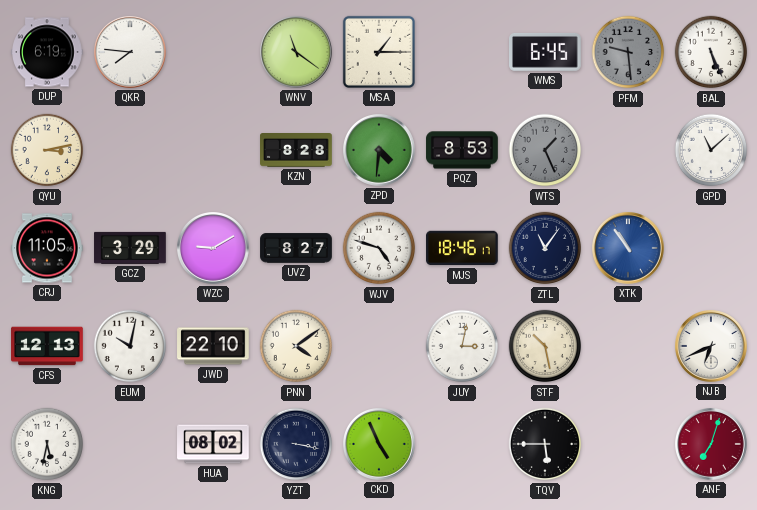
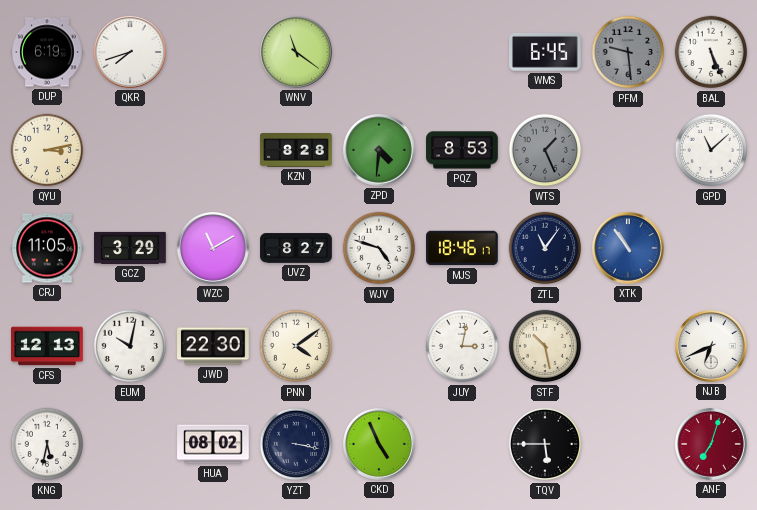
QKR: 7:46 -> 7:42
MSA: 1:15 -> none
WZC: 9:10 -> 11:10
JWD: 22:10 -> 22:30
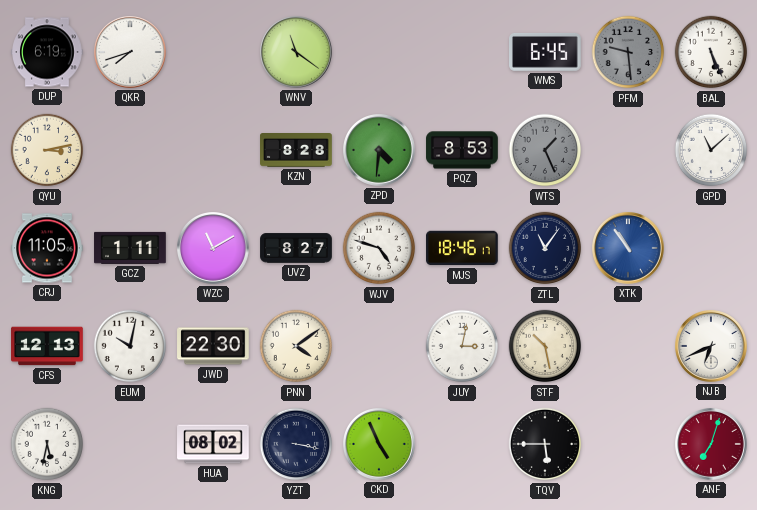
GCZ: 3:29 -> 1:11
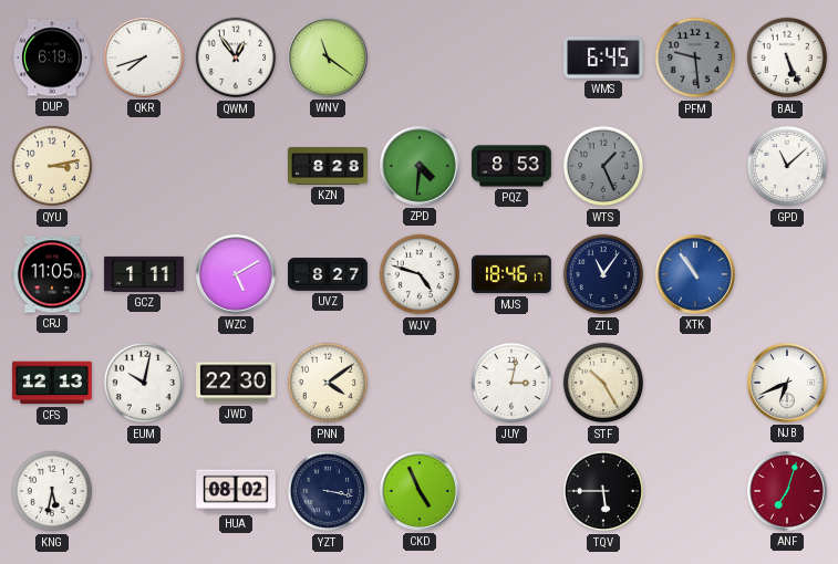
QWM: none -> 12:54
WZC: 11:10 -> 5:10
STF: 10:28 -> 10:25
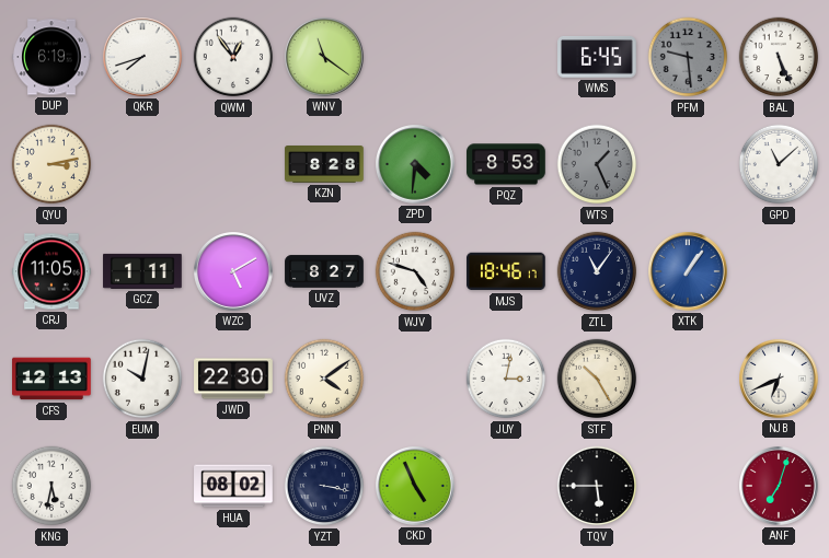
XTK: 10:54 -> 1:06
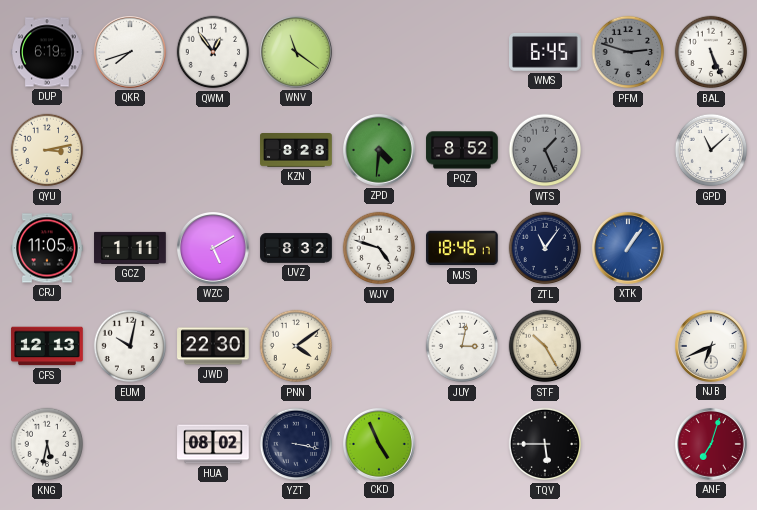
PFM: 9:29 -> 2:48
PQZ: 8:53 -> 8:52
UVZ: 8:27 -> 8:32
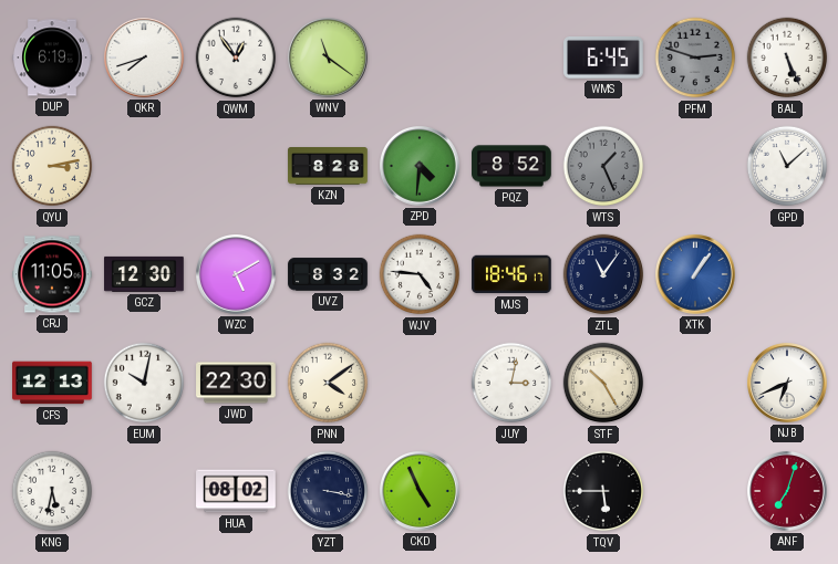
GCZ: 1:11 -> 12:30
WJV: 4:48 -> 4:46
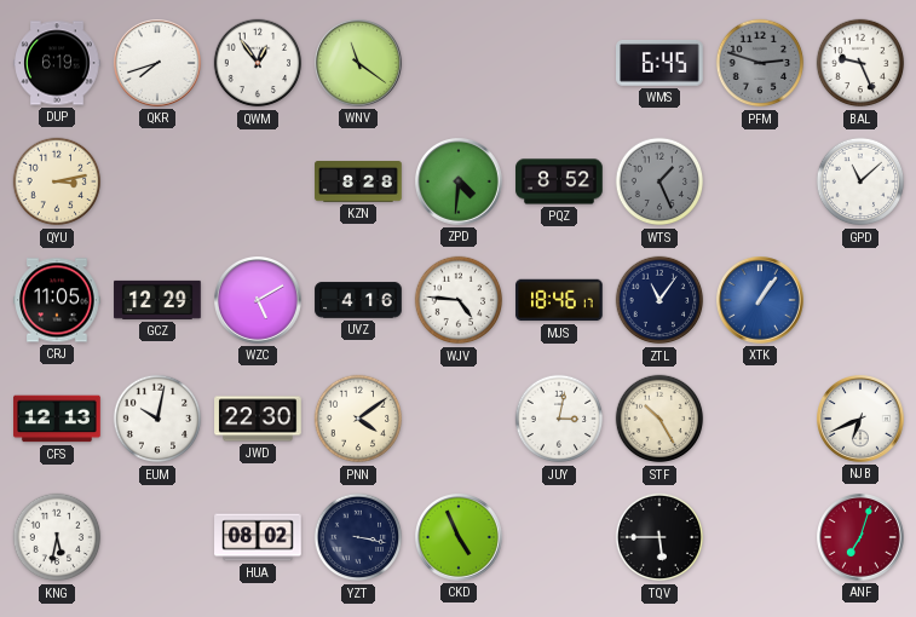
BAL: 5:26 -> 9:26
GCZ: 12:30 -> 12:29
UVZ: 8:32 -> 4:16
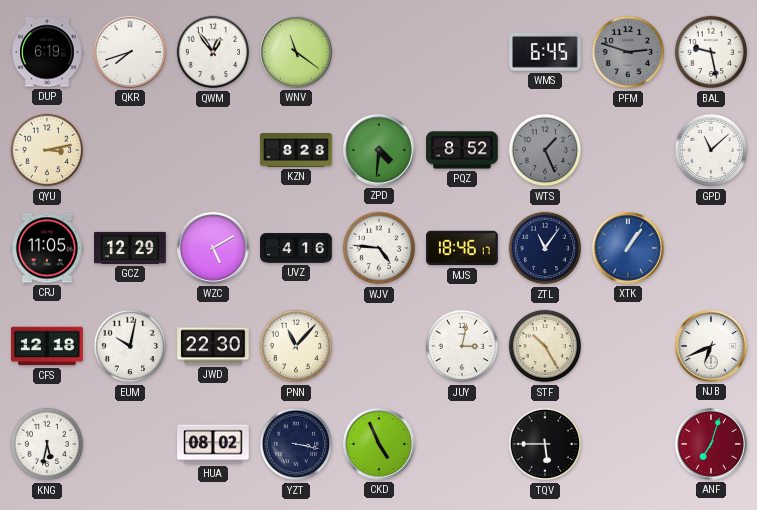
BAL: 9:26 -> 9:28
CFS: 12:13 -> 12:18
PNN: 4:09 -> 11:07
